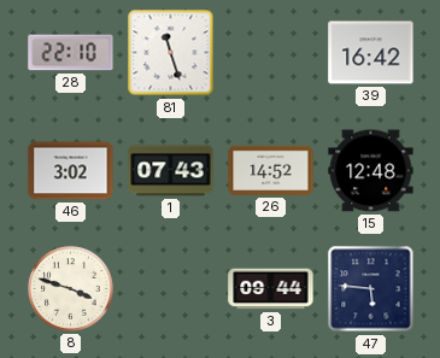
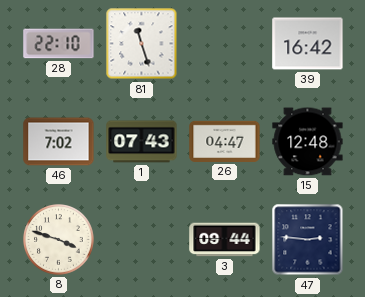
46: 3:02 -> 7:02
26: 14:52 -> 04:47
47: 5:46 -> 2:46
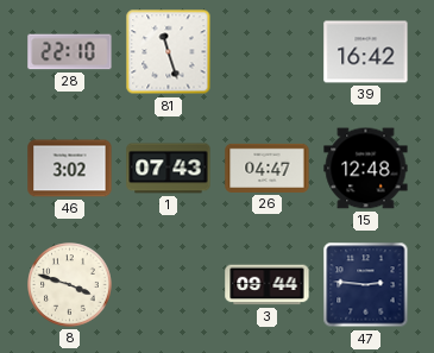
46: 7:02 -> 3:02
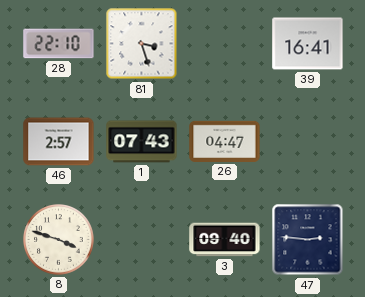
81: 11:27 -> 3:27
39: 16:42 -> 16:41
46: 3:02 -> 2:57
15: 12:48 -> none
3: 09:44 -> 09:40
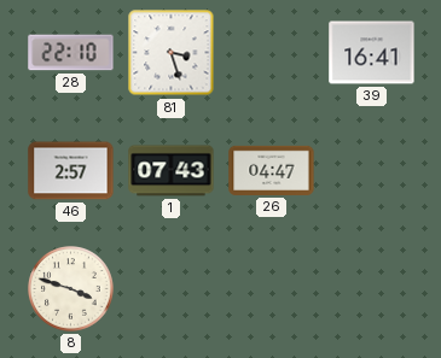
3: 09:40 -> none
47: 2:46 -> none
